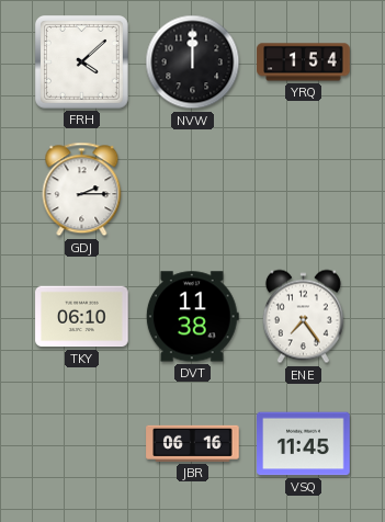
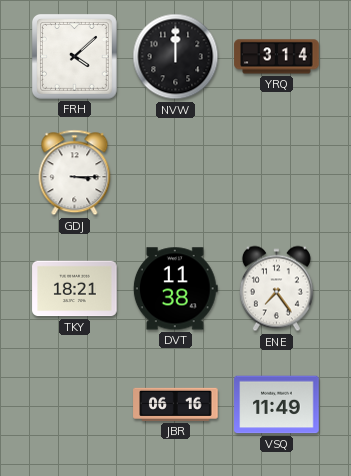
YRQ: 1:54 -> 3:14
GDJ: 2:15 -> 3:15
TKY: 06:10 -> 18:21
VSQ: 11:45 -> 11:49
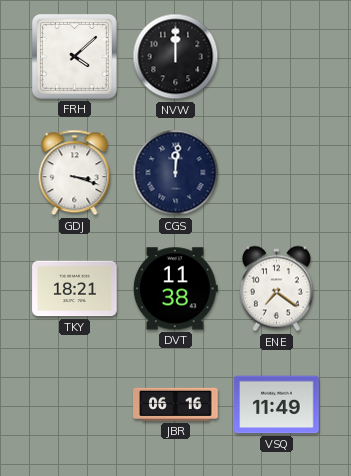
YRQ: 3:14 -> none
GDJ: 3:15 -> 3:18
CGS: none -> 12:01
ENE: 7:24 -> 7:21
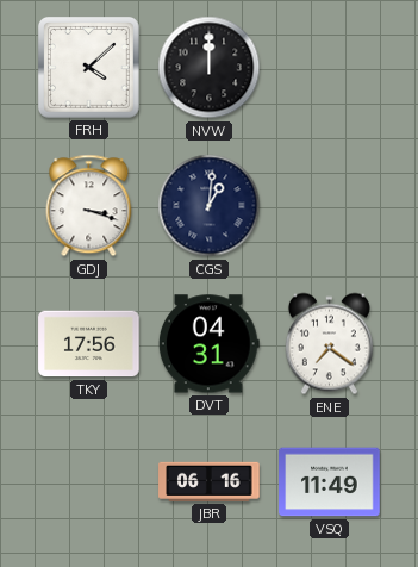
CGS: 12:01 -> 1:01
TKY: 18:21 -> 17:56
DVT: 11:38 -> 04:31
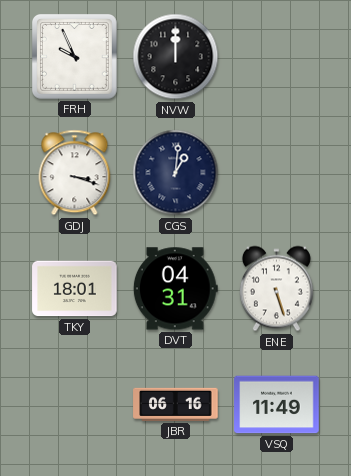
FRH: 4:08 -> 9:56
TKY: 17:56 -> 18:01
ENE: 7:21 -> 5:27
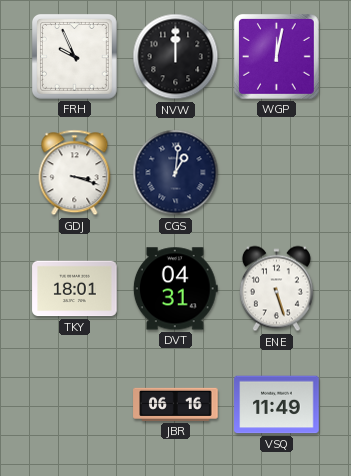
WGP: none -> 12:02
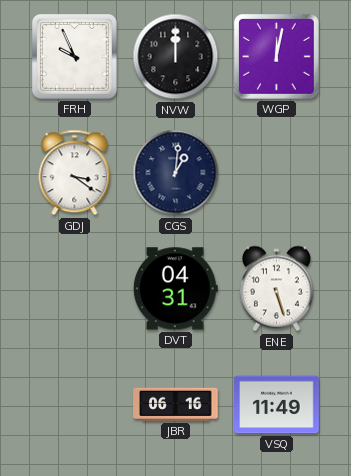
GDJ: 3:18 -> 3:21
TKY: 18:01 -> none
